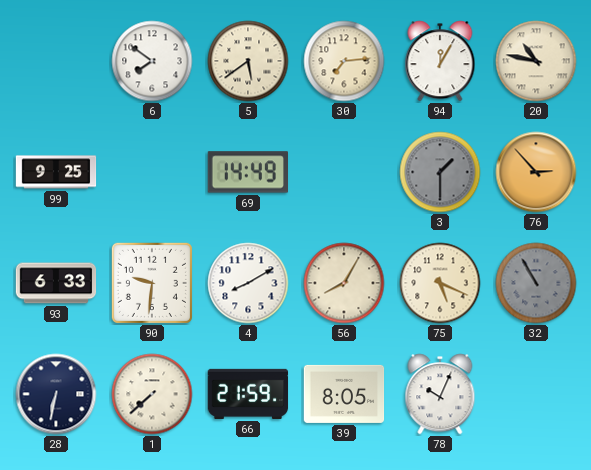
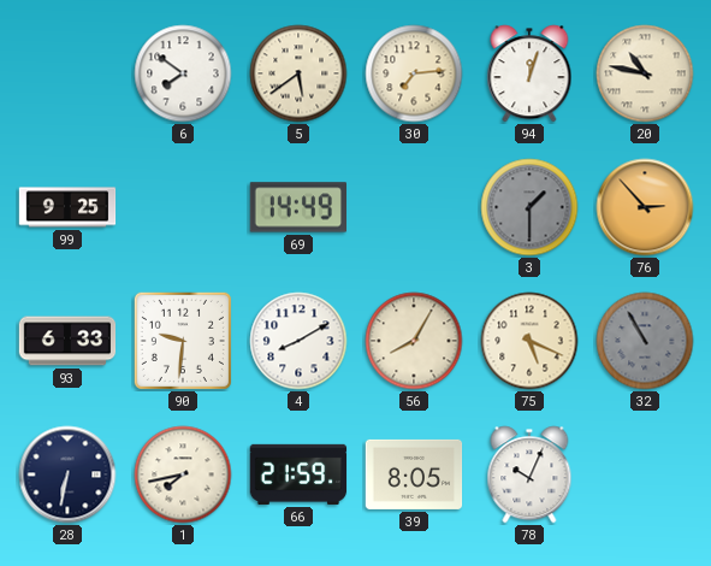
94: 12:05 -> 12:03
1: 7:38 -> 7:43
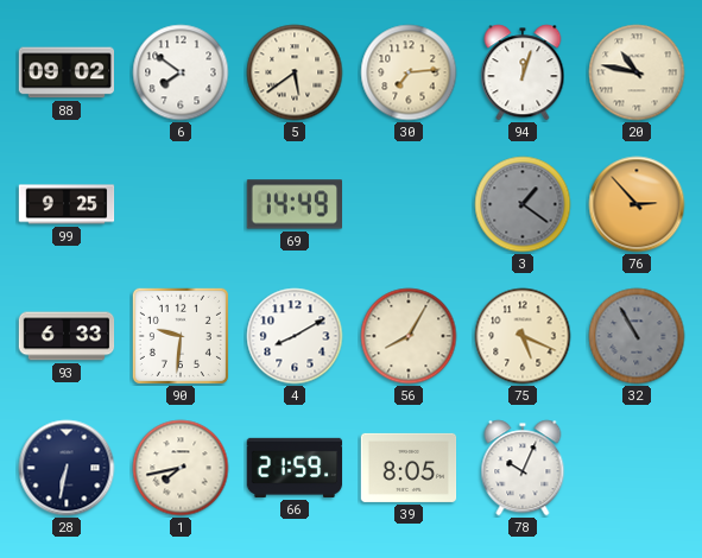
88: none -> 09:02
3: 1:30 -> 1:21
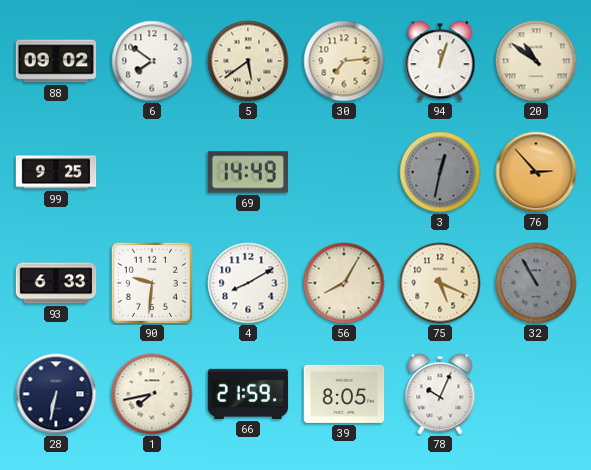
20: 10:47 -> 10:51
3: 1:21 -> 12:32
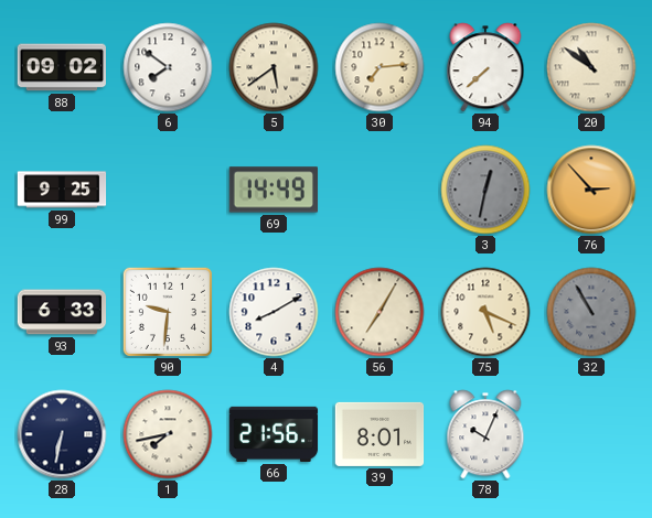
94: 12:03 -> 7:38
56: 8:05 -> 7:05
66: 21:59 -> 21:56
39: 8:05 -> 8:01
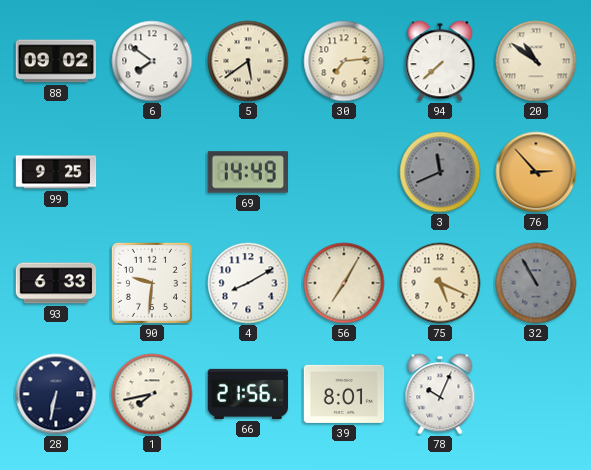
3: 12:32 -> 11:41
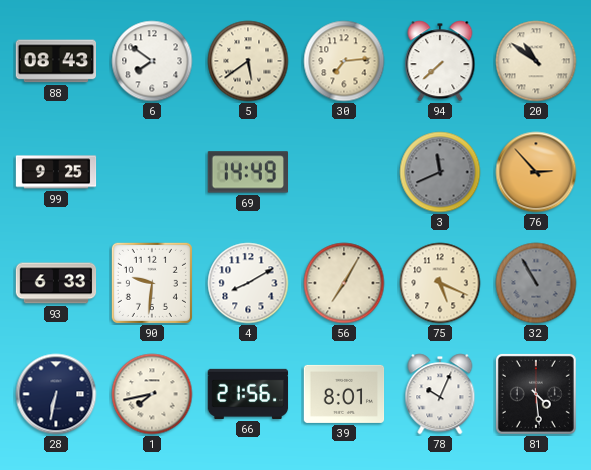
88: 09:02 -> 08:43
81: none -> 4:29
